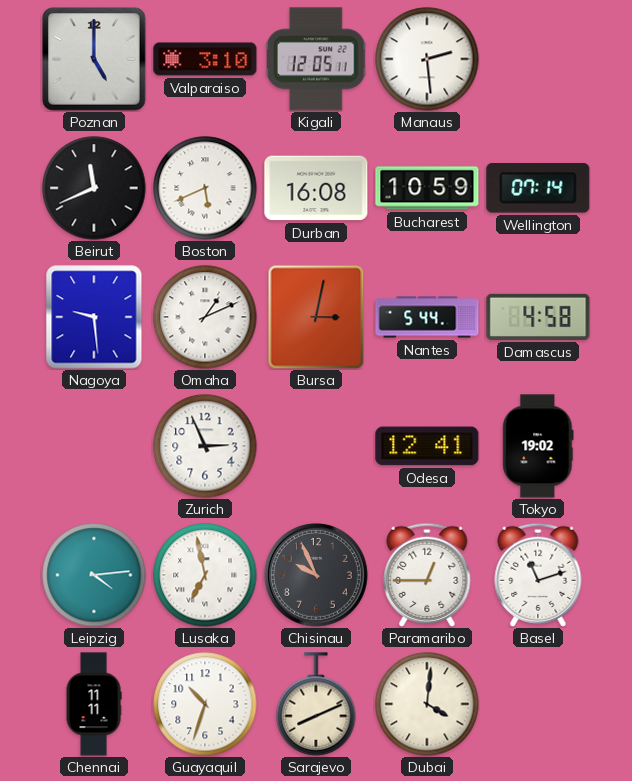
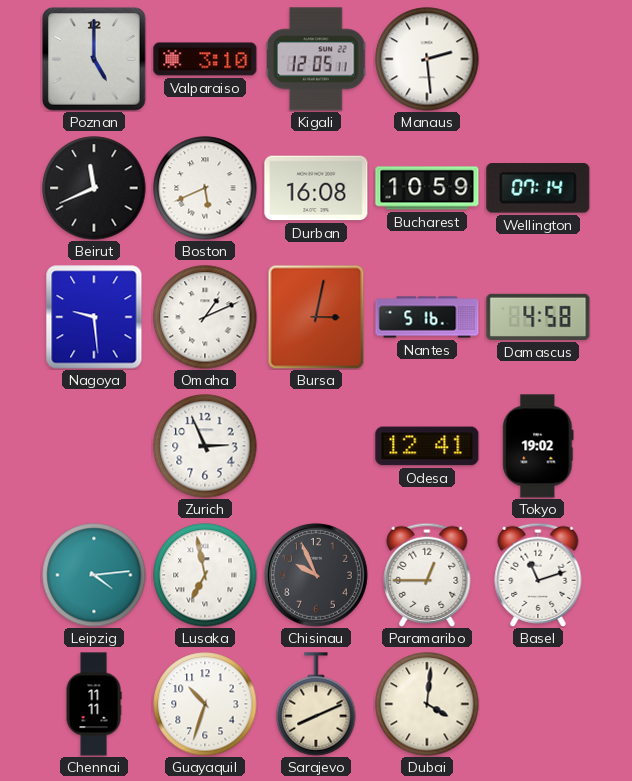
Nantes: 5:44 -> 5:16
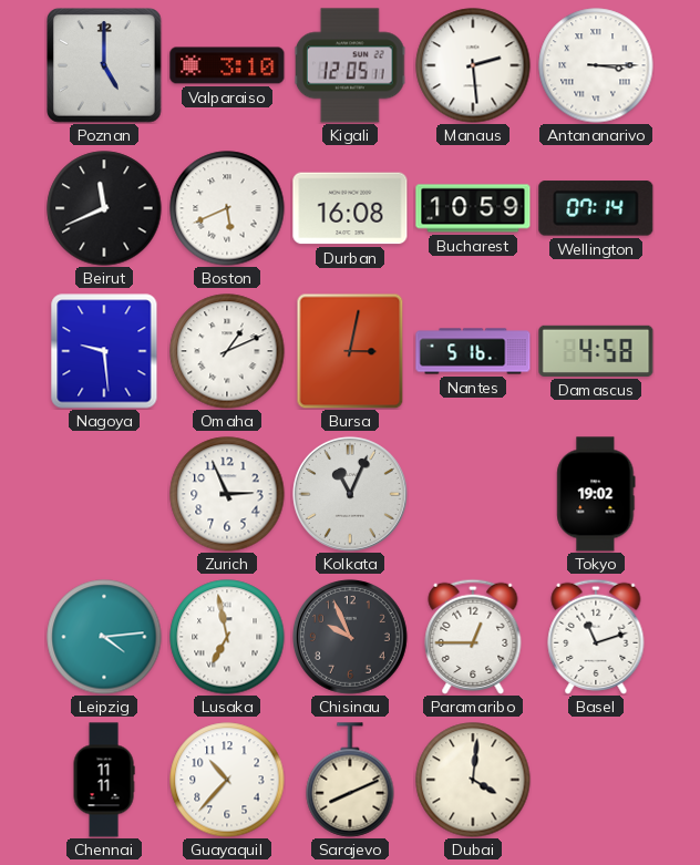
Antananarivo: none -> 3:15
Kolkata: none -> 11:04
Odesa: 12:41 -> none
Guayaquil: 10:33 -> 10:37
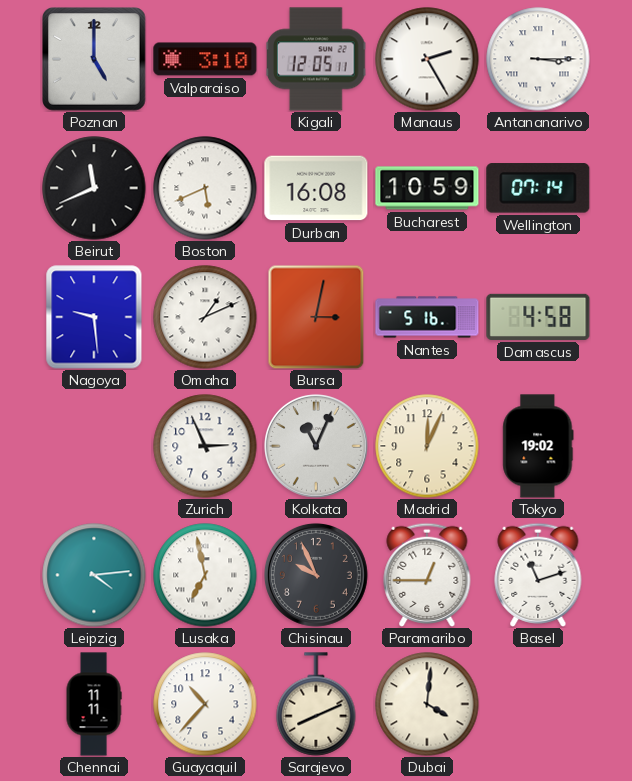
Manaus: 2:29 -> 2:25
Madrid: none -> 12:04
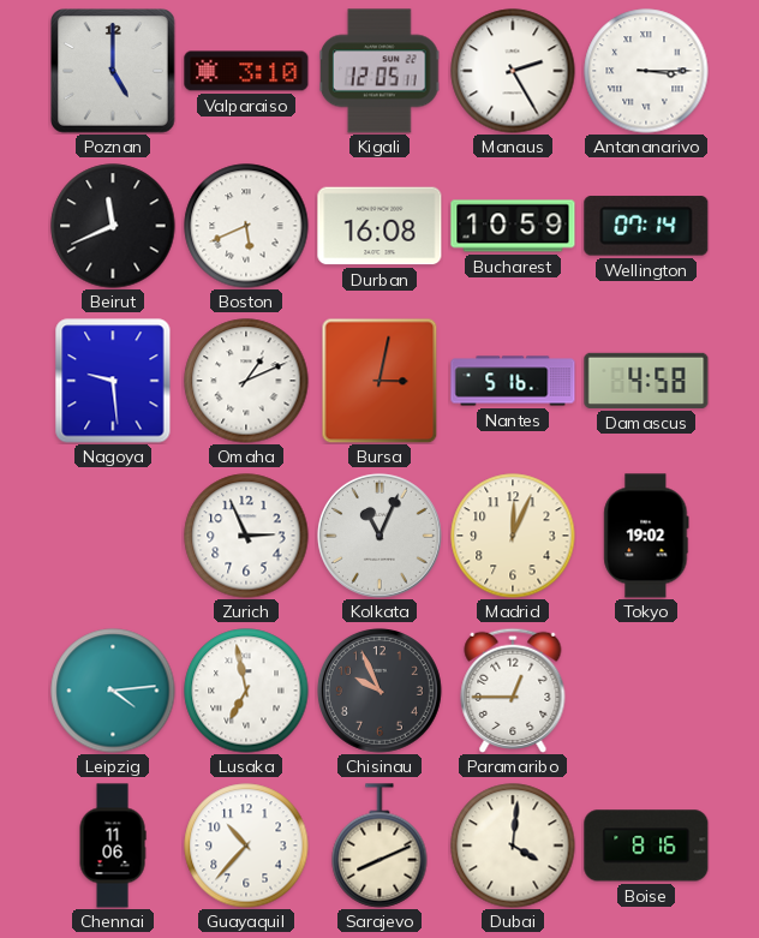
Basel: 11:12 -> none
Chennai: 11:11 -> 11:06
Boise: none -> 8:16
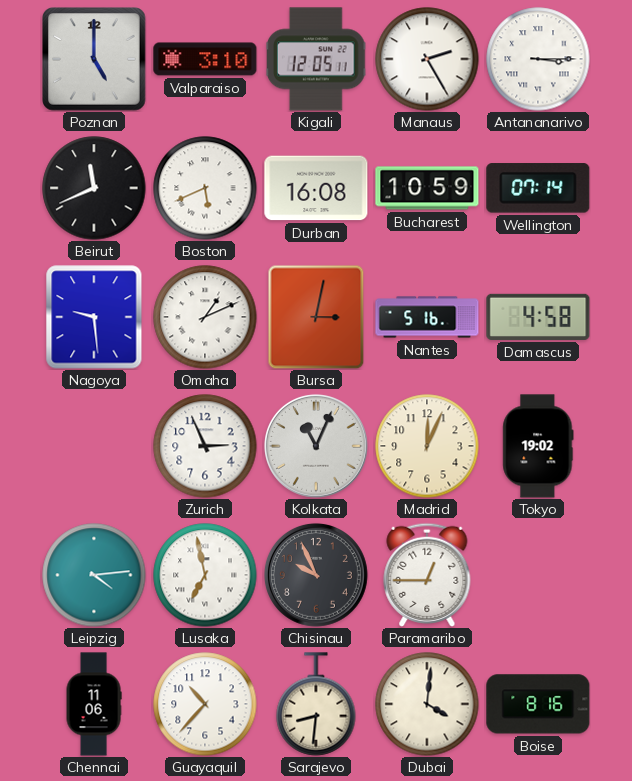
Sarajevo: 8:11 -> 8:31
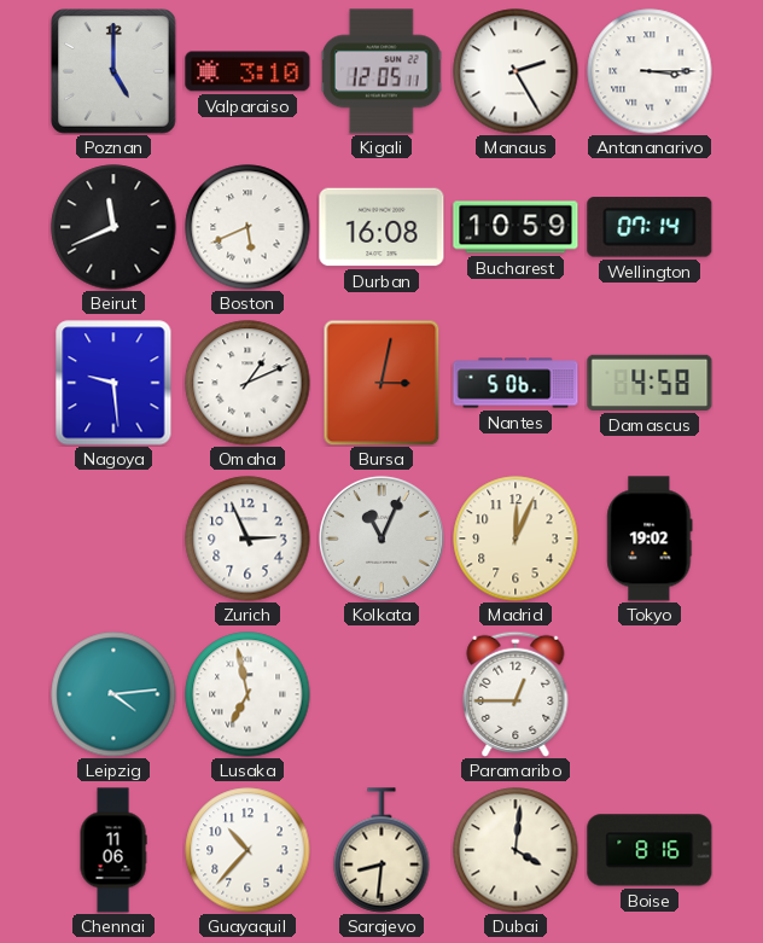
Nantes: 5:16 -> 5:06
Chisinau: 9:56 -> none
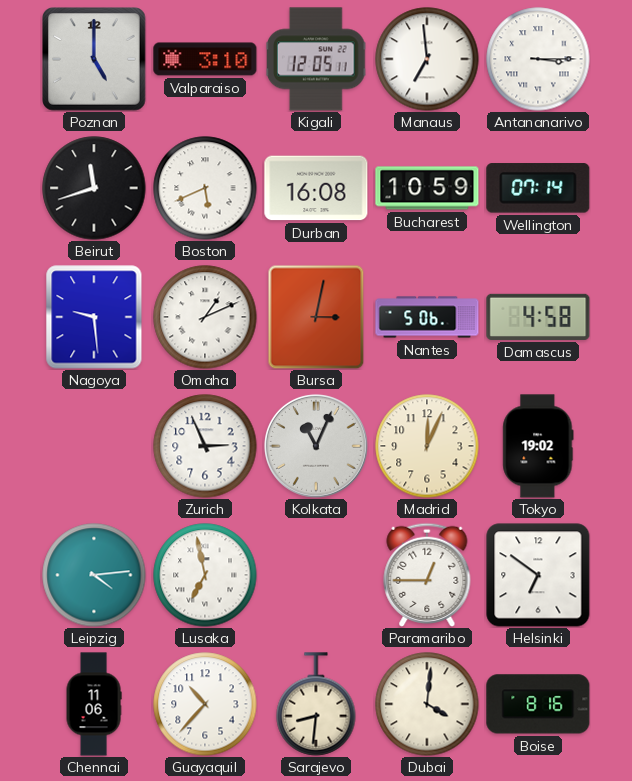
Manaus: 2:25 -> 6:59
Beirut: 11:41 -> 11:42
Helsinki: none -> 6:51
